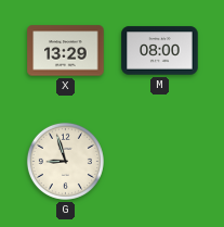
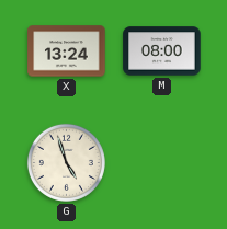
X: 13:29 -> 13:24
G: 8:57 -> 4:57
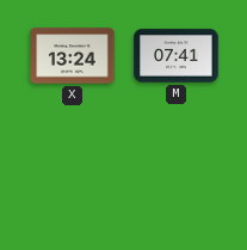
M: 08:00 -> 07:41
G: 4:57 -> none
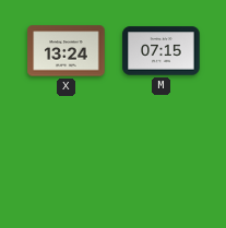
M: 07:41 -> 07:15
